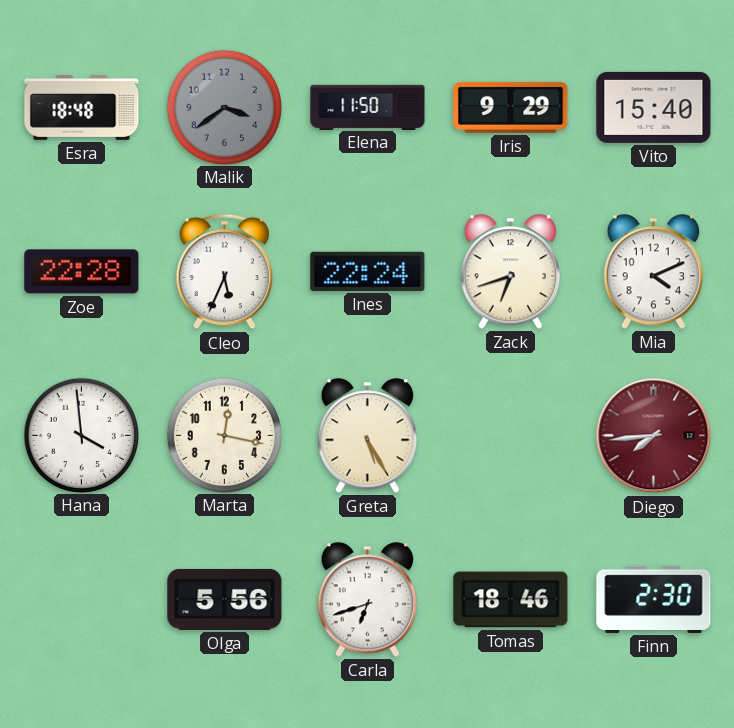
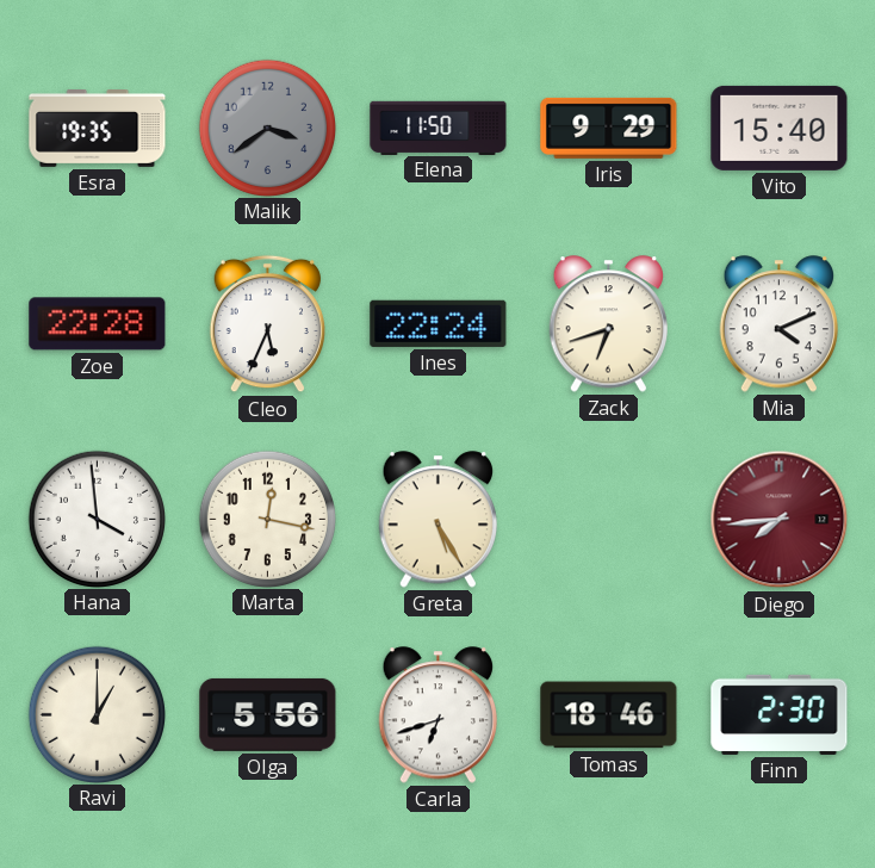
Esra: 18:48 -> 19:35
Ravi: none -> 1:00
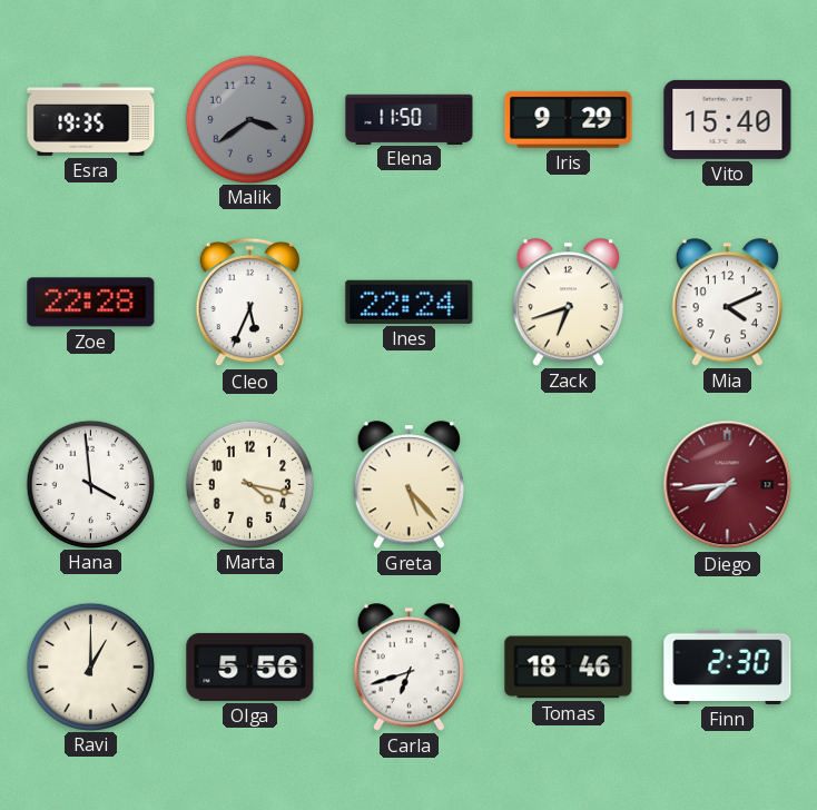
Marta: 12:17 -> 4:17
Greta: 5:25 -> 5:23
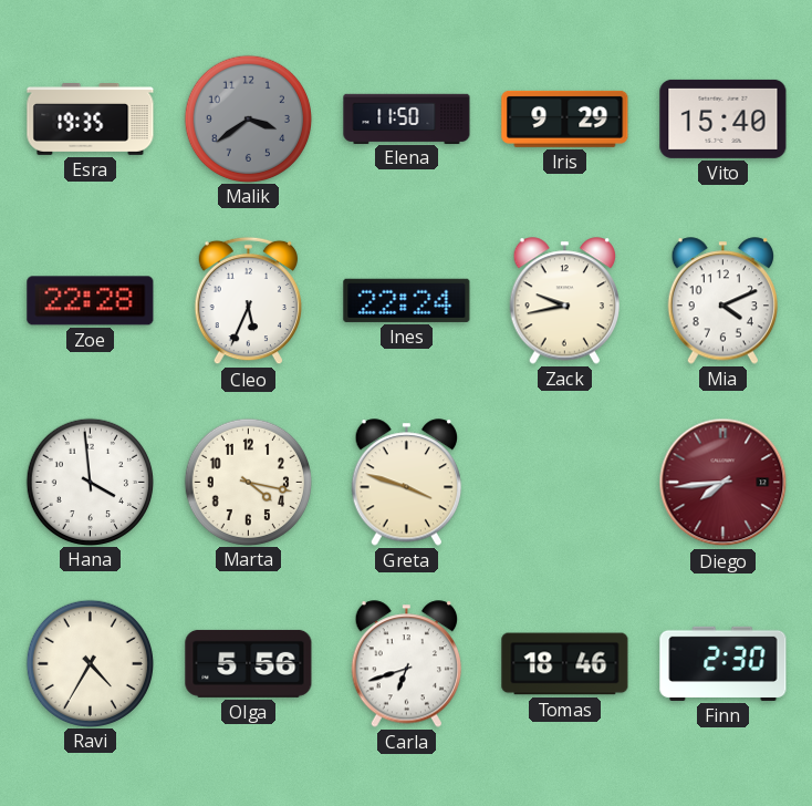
Zack: 6:42 -> 9:43
Greta: 5:23 -> 3:48
Ravi: 1:00 -> 4:35
